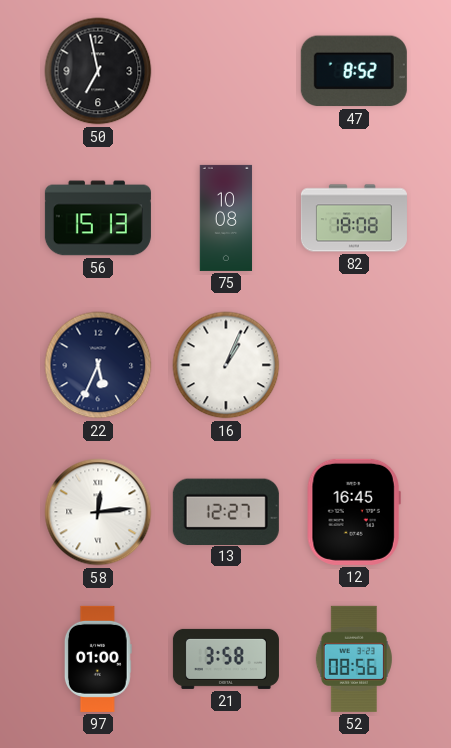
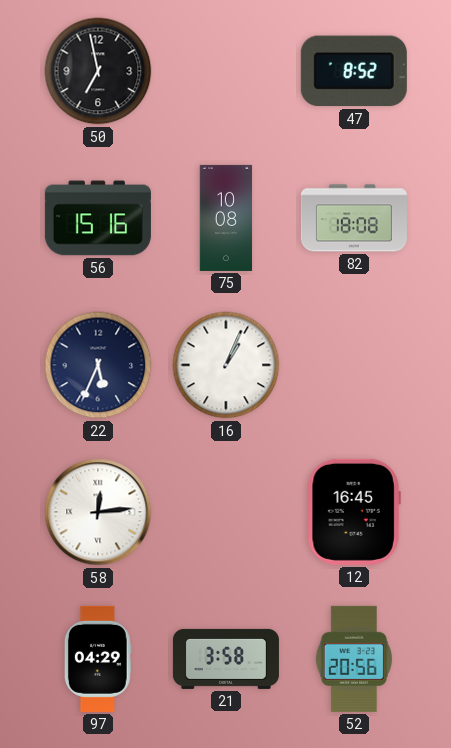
56: 15:13 -> 15:16
13: 12:27 -> none
97: 01:00 -> 04:29
52: 08:56 -> 20:56
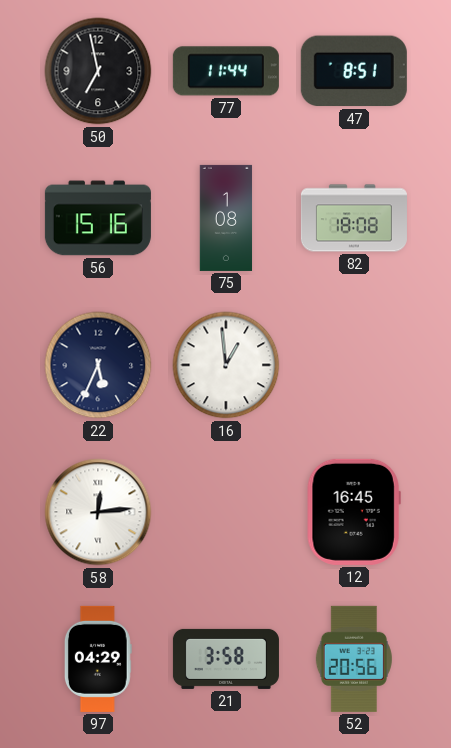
77: none -> 11:44
47: 8:52 -> 8:51
75: 10:08 -> 1:08
16: 1:04 -> 12:59
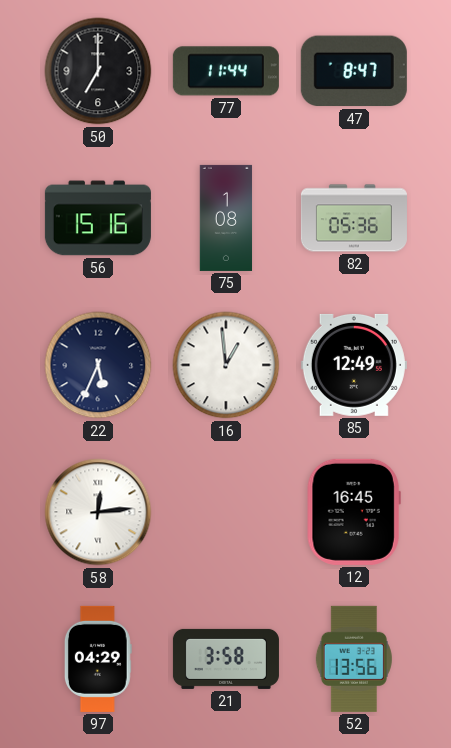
50: 6:58 -> 7:00
47: 8:51 -> 8:47
82: 18:08 -> 05:36
85: none -> 12:49
52: 20:56 -> 13:56
